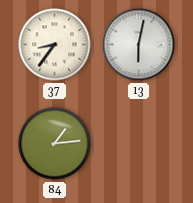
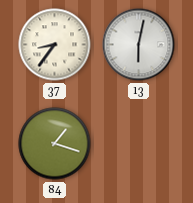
84: 1:14 -> 1:18
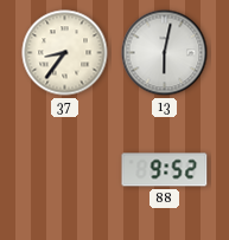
84: 1:18 -> none
88: none -> 9:52
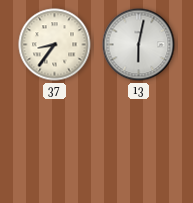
88: 9:52 -> none
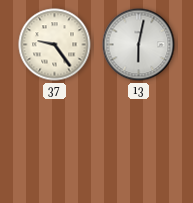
37: 8:36 -> 9:24
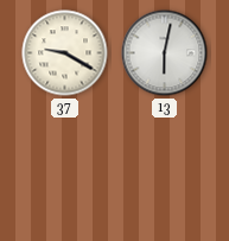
37: 9:24 -> 9:20
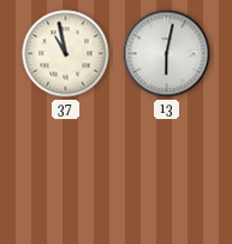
37: 9:20 -> 10:58
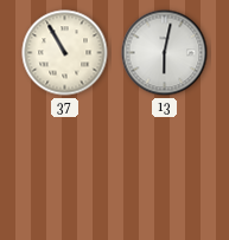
37: 10:58 -> 10:55
